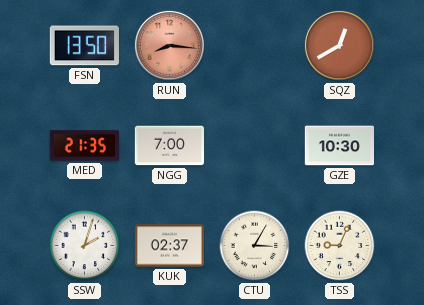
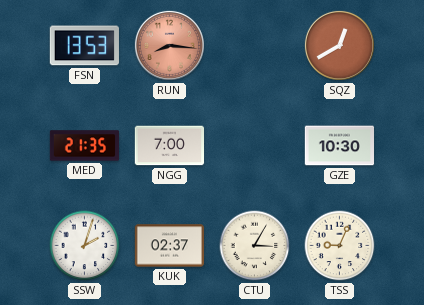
FSN: 13:50 -> 13:53
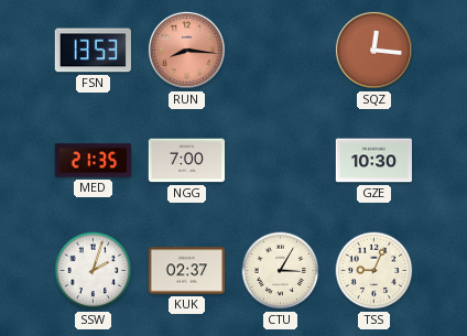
SQZ: 12:40 -> 12:16
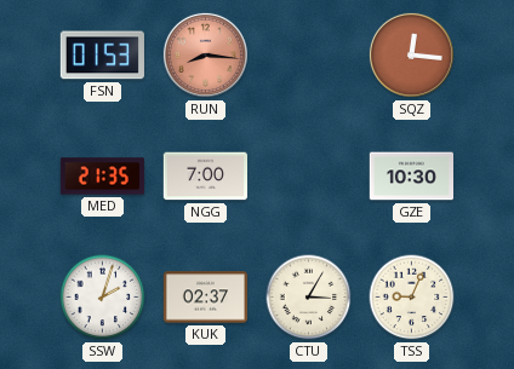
FSN: 13:53 -> 01:53
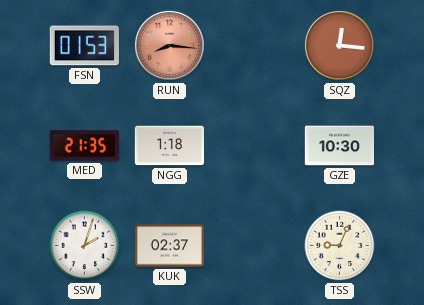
NGG: 7:00 -> 1:18
CTU: 3:05 -> none
